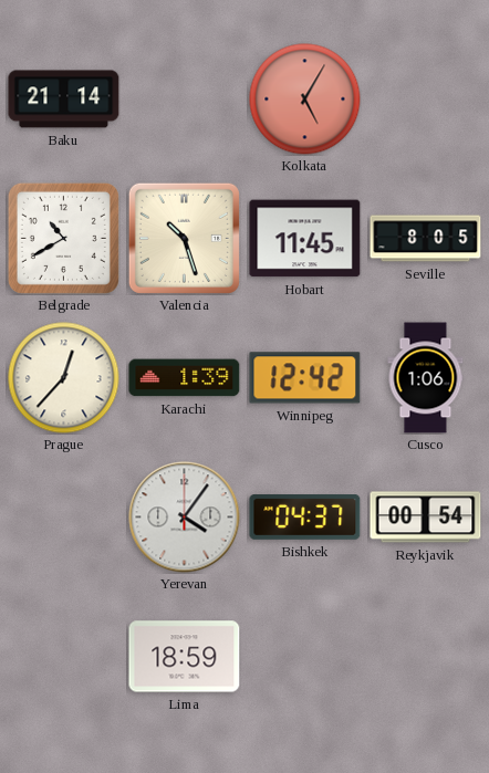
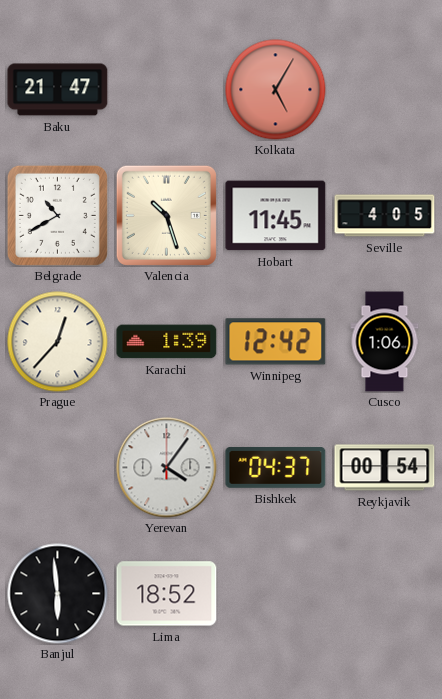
Baku: 21:14 -> 21:47
Seville: 8:05 -> 4:05
Banjul: none -> 5:59
Lima: 18:59 -> 18:52
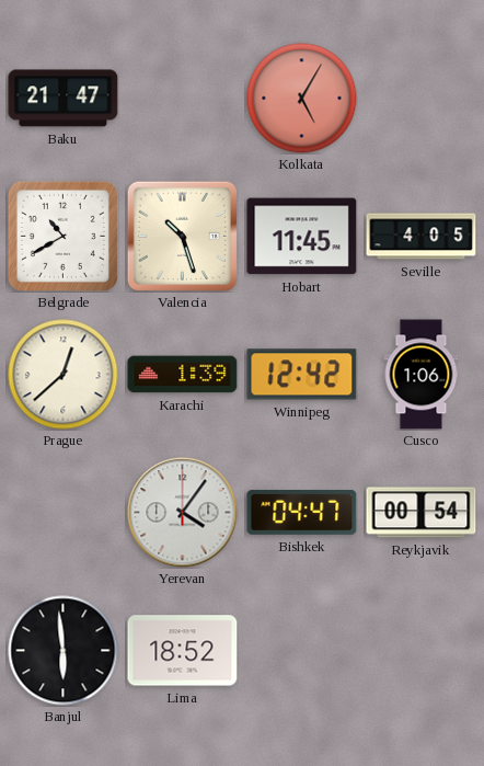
Prague: 12:37 -> 12:38
Bishkek: 04:37 -> 04:47
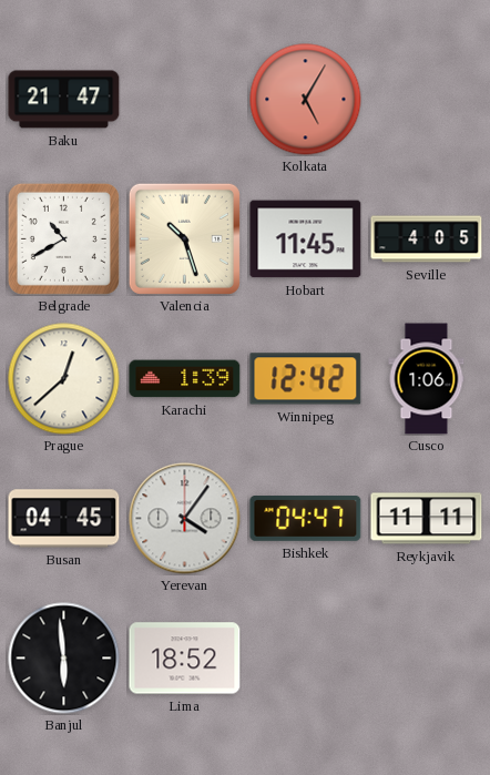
Busan: none -> 04:45
Reykjavik: 00:54 -> 11:11
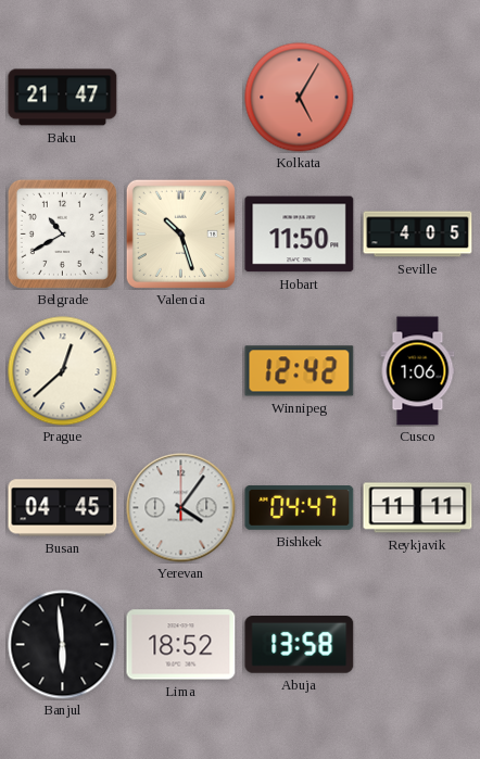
Hobart: 11:45 -> 11:50
Karachi: 1:39 -> none
Abuja: none -> 13:58
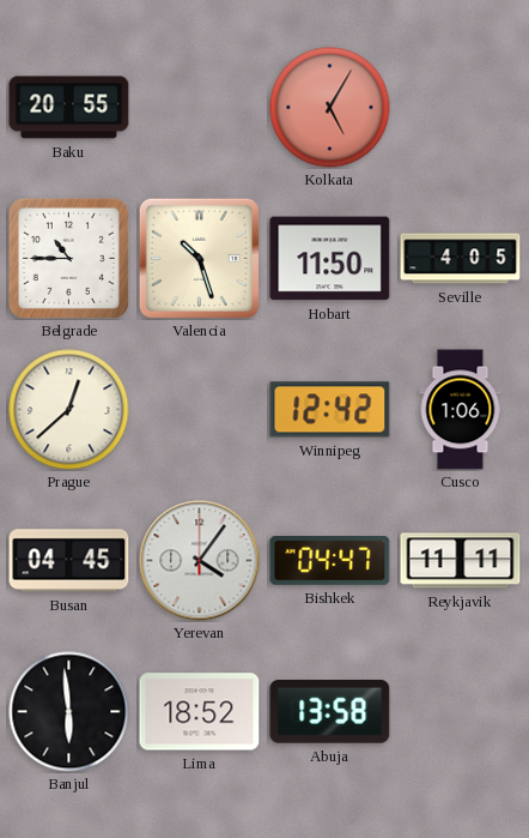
Baku: 21:47 -> 20:55
Belgrade: 10:40 -> 10:45
